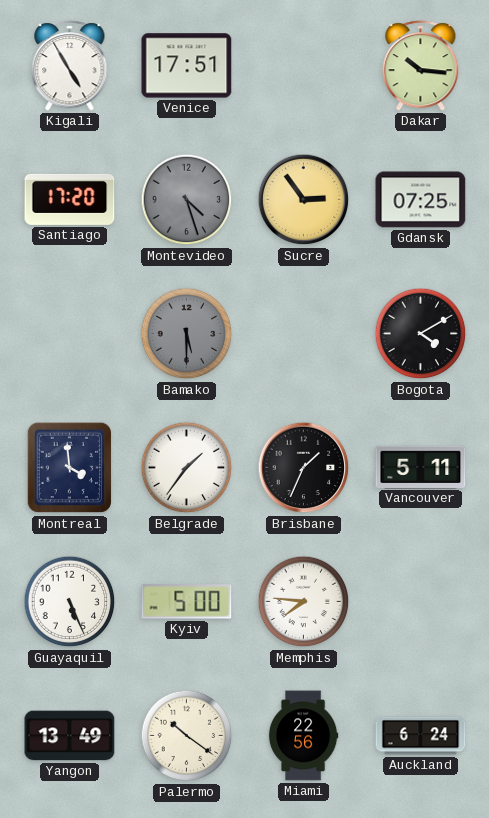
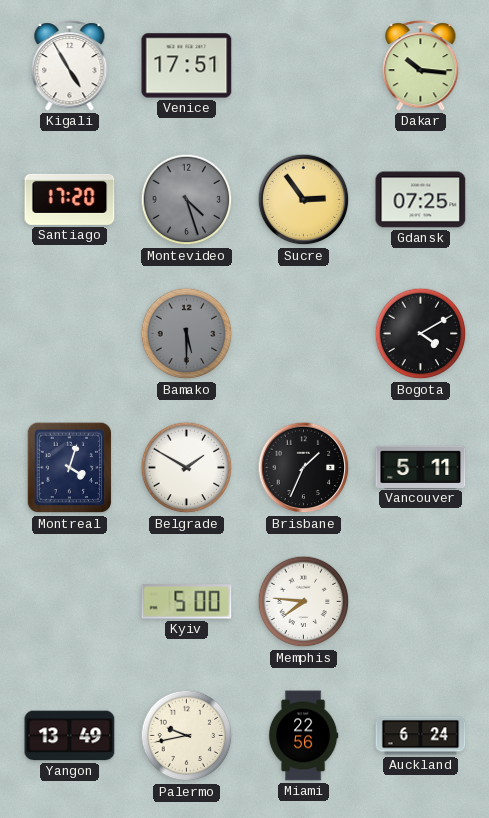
Montreal: 3:59 -> 4:03
Belgrade: 1:36 -> 1:50
Guayaquil: 5:26 -> none
Palermo: 10:21 -> 9:43
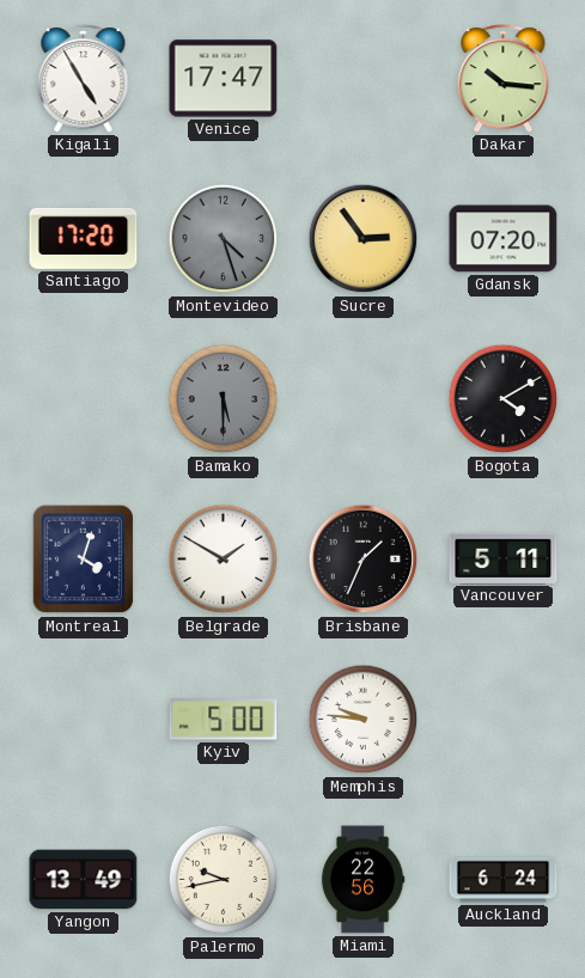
Venice: 17:51 -> 17:47
Gdansk: 07:25 -> 07:20
Memphis: 7:46 -> 9:46
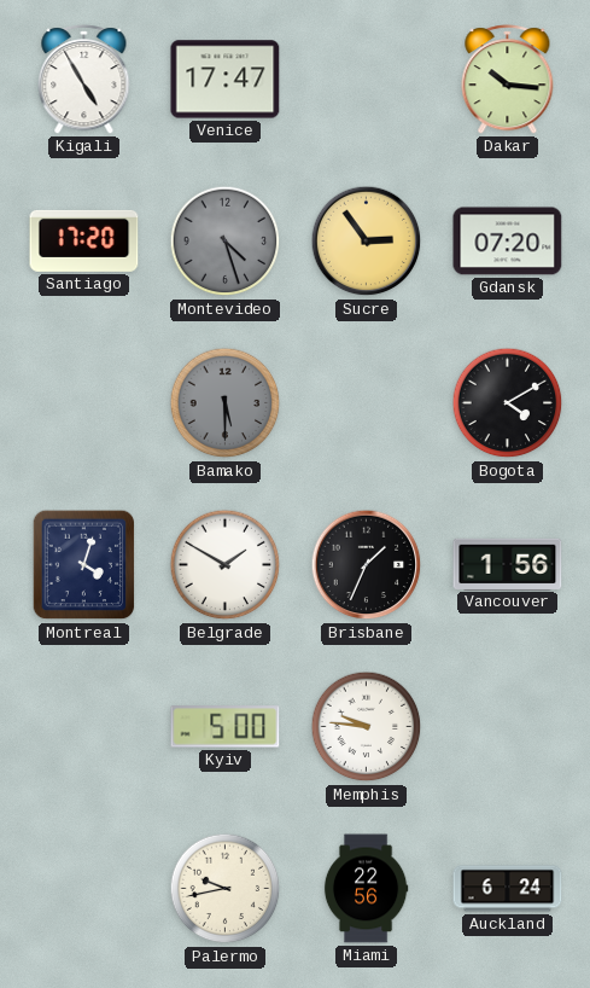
Vancouver: 5:11 -> 1:56
Yangon: 13:49 -> none
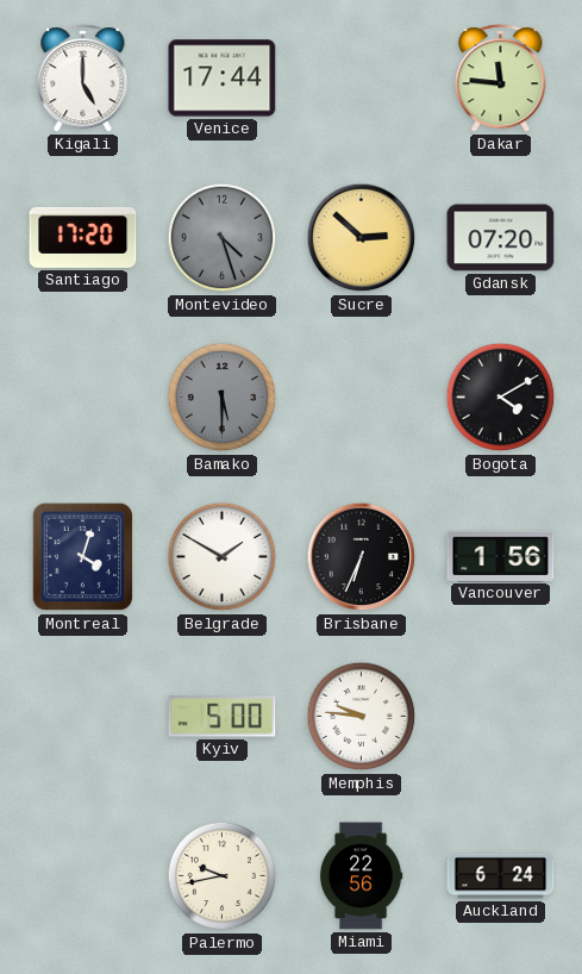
Kigali: 4:55 -> 5:00
Venice: 17:47 -> 17:44
Dakar: 10:16 -> 11:46
Sucre: 2:54 -> 2:52
Brisbane: 1:34 -> 6:34
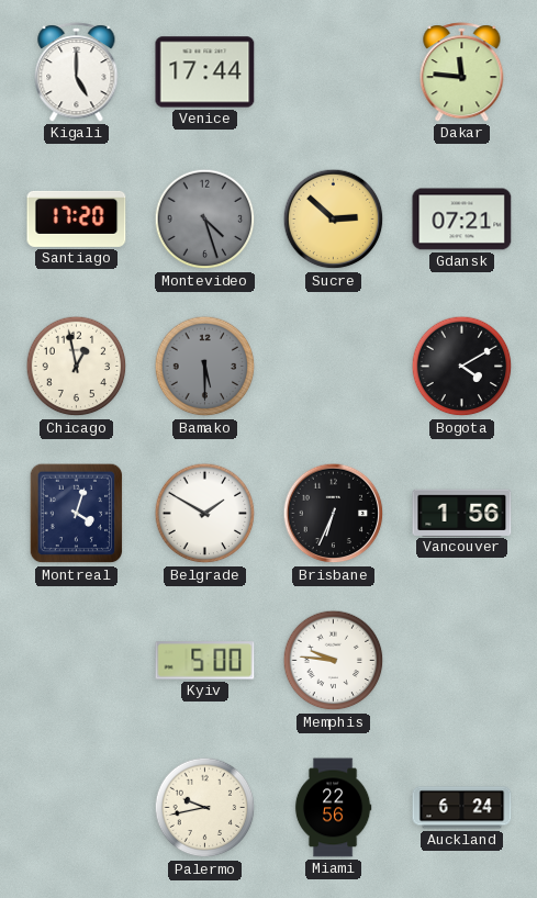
Gdansk: 07:20 -> 07:21
Chicago: none -> 12:58
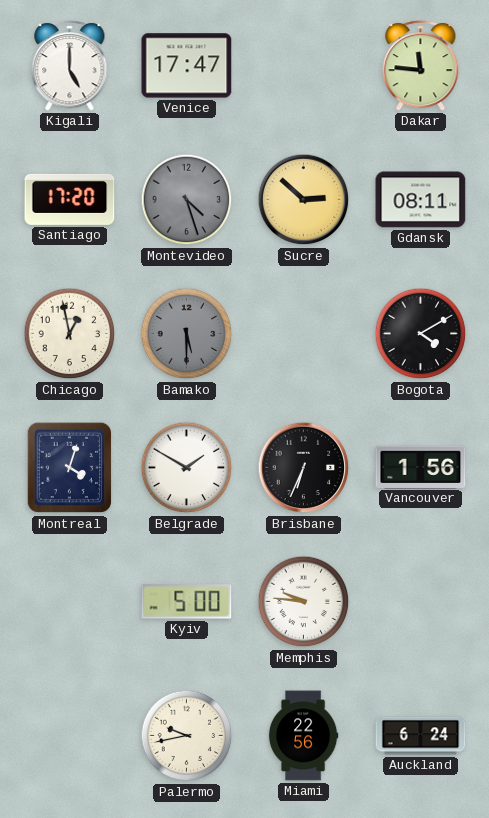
Venice: 17:44 -> 17:47
Gdansk: 07:21 -> 08:11
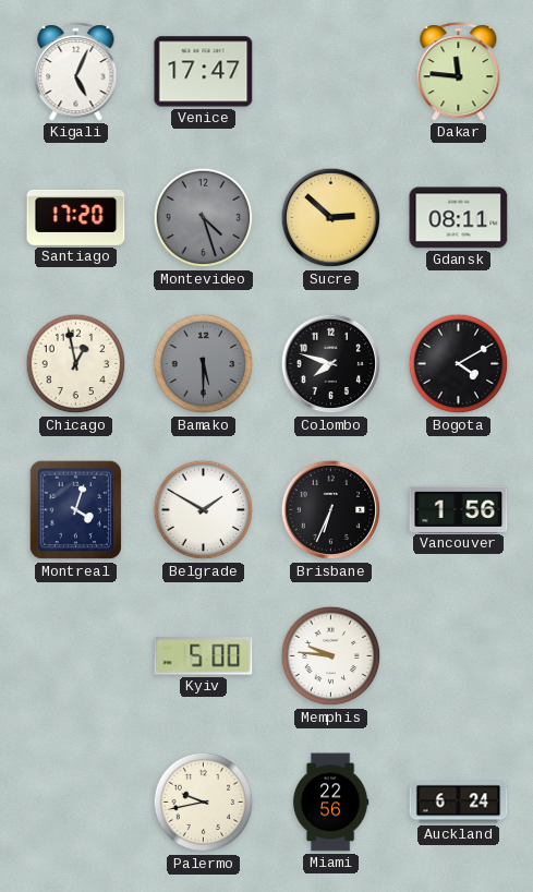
Kigali: 5:00 -> 5:04
Colombo: none -> 7:48
